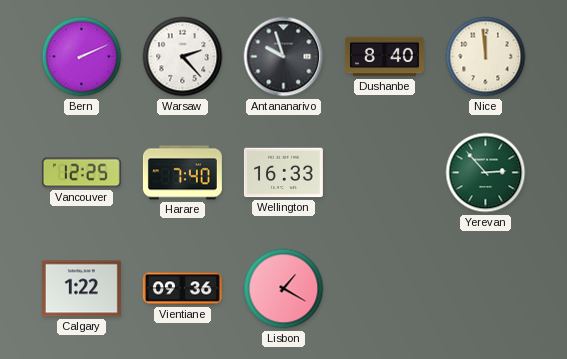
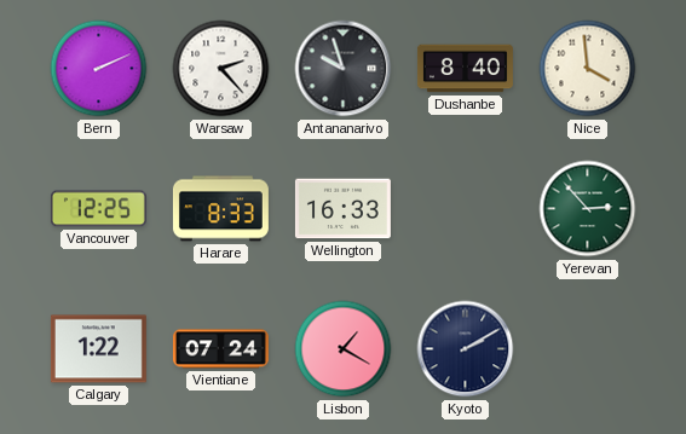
Nice: 11:59 -> 3:59
Harare: 7:40 -> 8:33
Vientiane: 09:36 -> 07:24
Kyoto: none -> 2:10
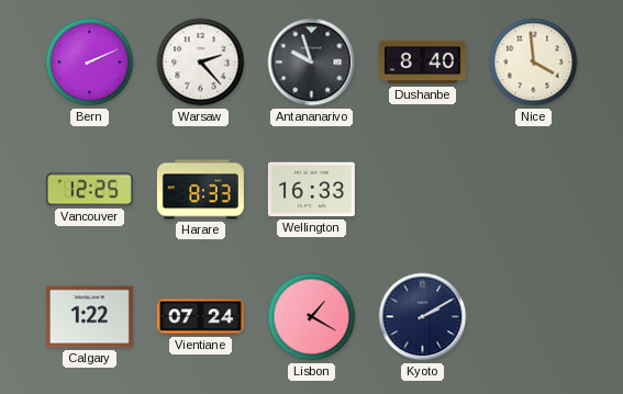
Yerevan: 2:53 -> none
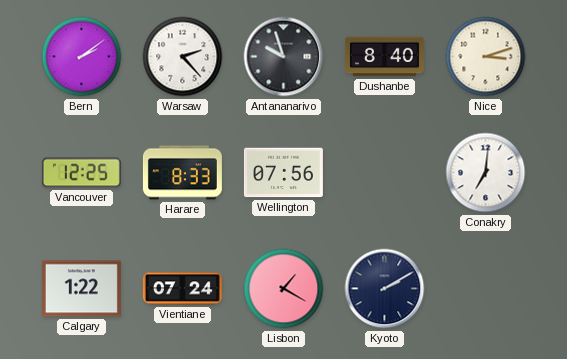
Bern: 2:11 -> 2:09
Nice: 3:59 -> 3:12
Wellington: 16:33 -> 07:56
Conakry: none -> 7:01
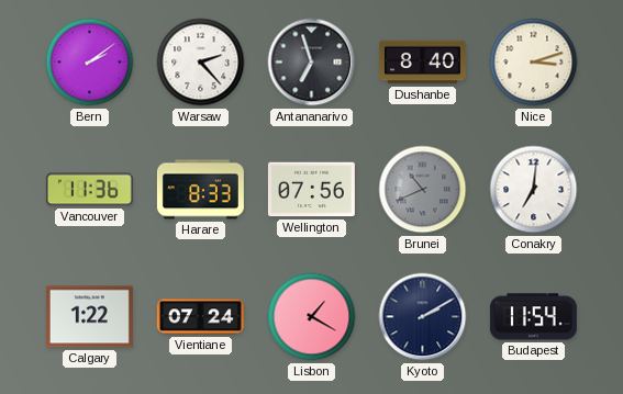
Antananarivo: 9:57 -> 6:57
Vancouver: 12:25 -> 11:36
Brunei: none -> 10:41
Budapest: none -> 11:54
